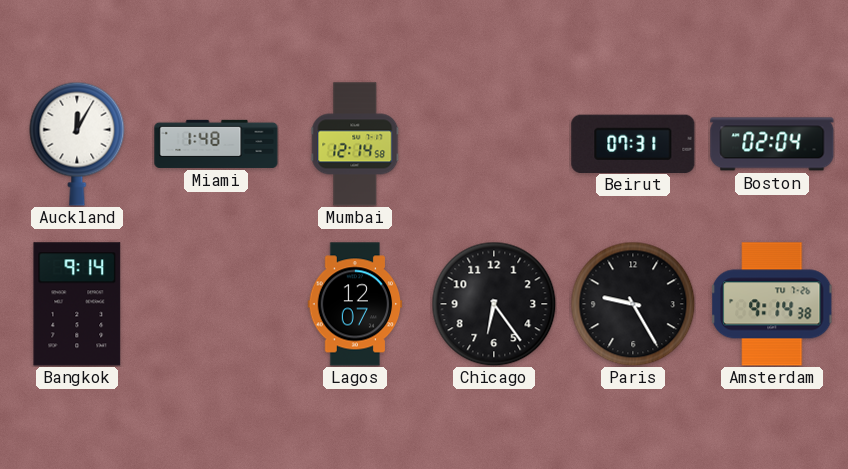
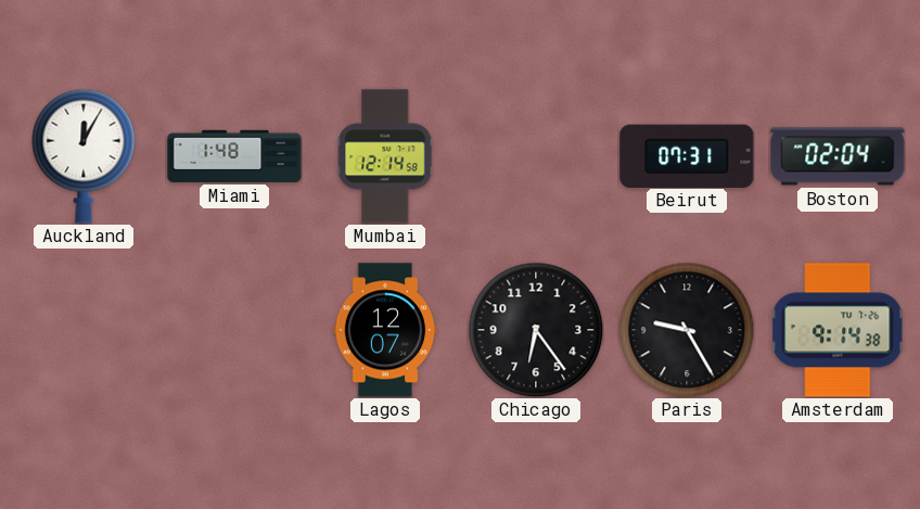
Bangkok: 9:14 -> none
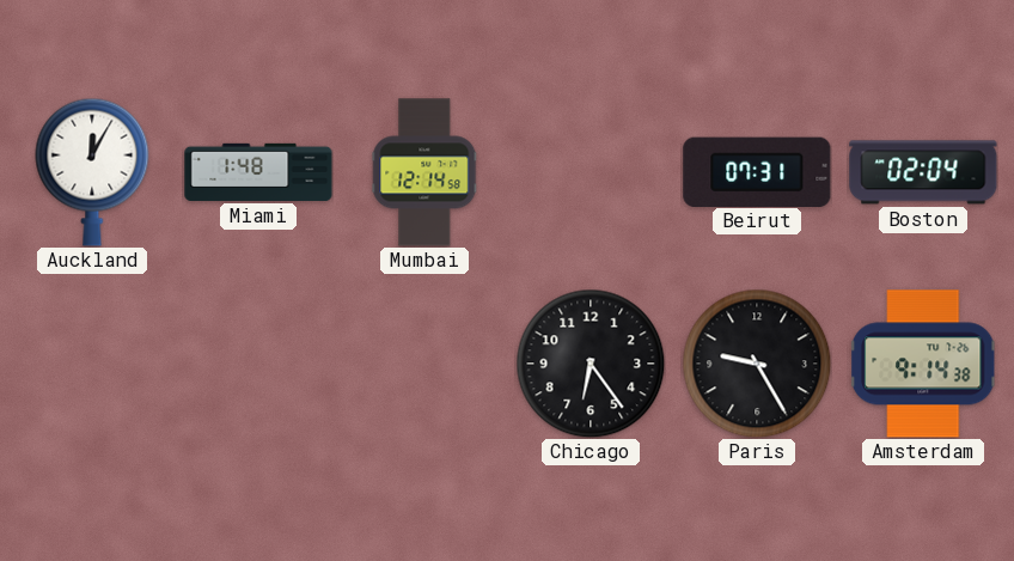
Lagos: 12:07 -> none
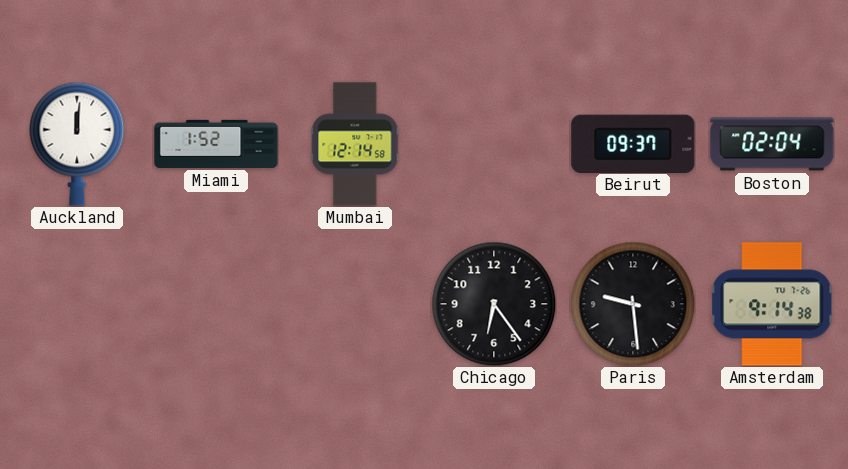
Auckland: 12:05 -> 12:01
Miami: 1:48 -> 1:52
Beirut: 07:31 -> 09:37
Paris: 9:25 -> 9:29
